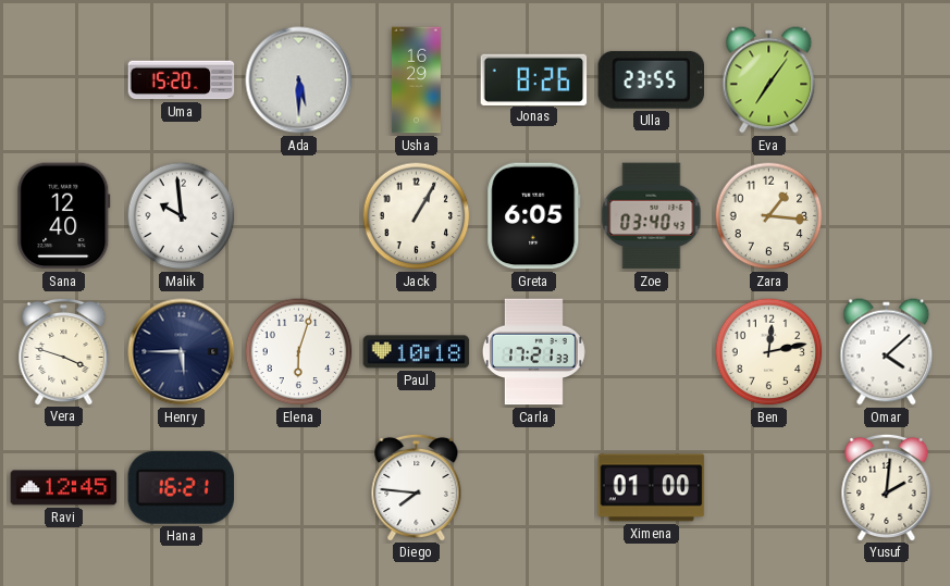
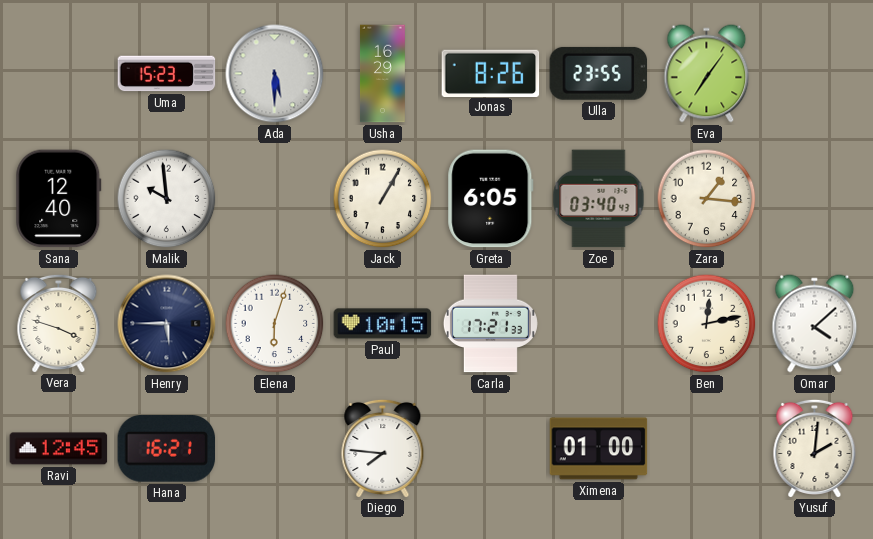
Uma: 15:20 -> 15:23
Paul: 10:18 -> 10:15
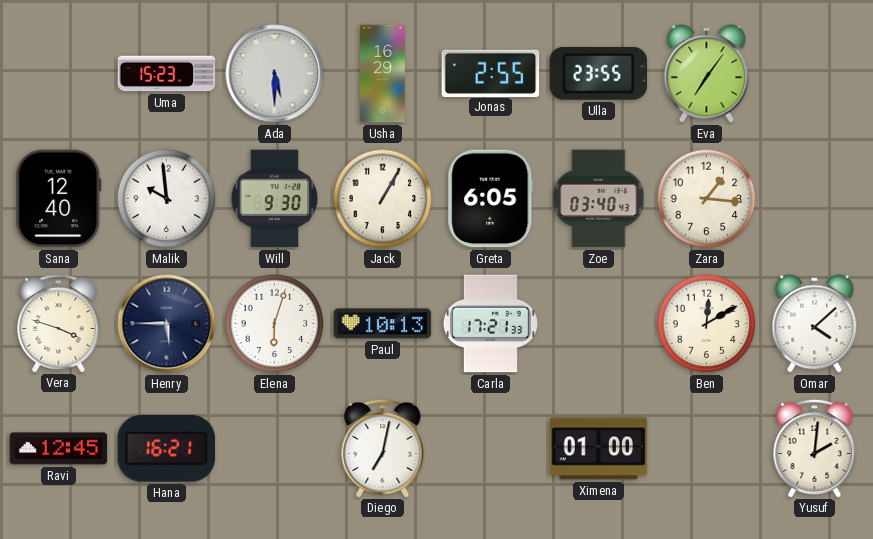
Jonas: 8:26 -> 2:55
Will: none -> 9:30
Paul: 10:15 -> 10:13
Ben: 12:13 -> 12:10
Diego: 7:46 -> 7:02
